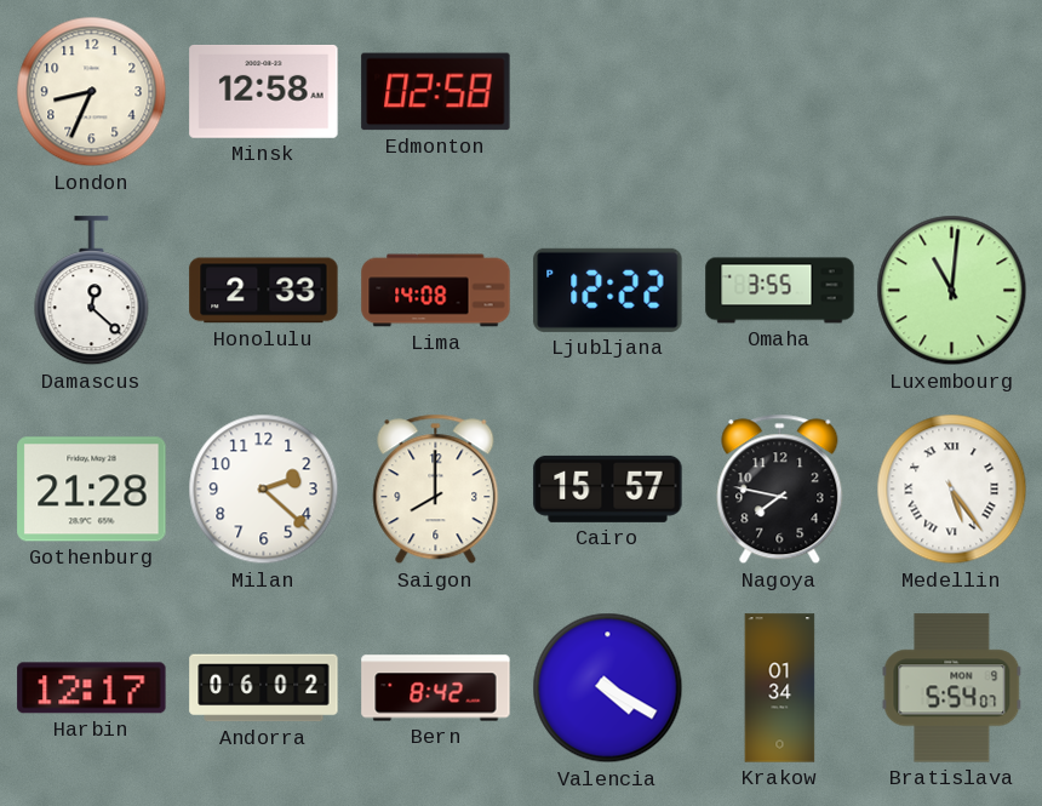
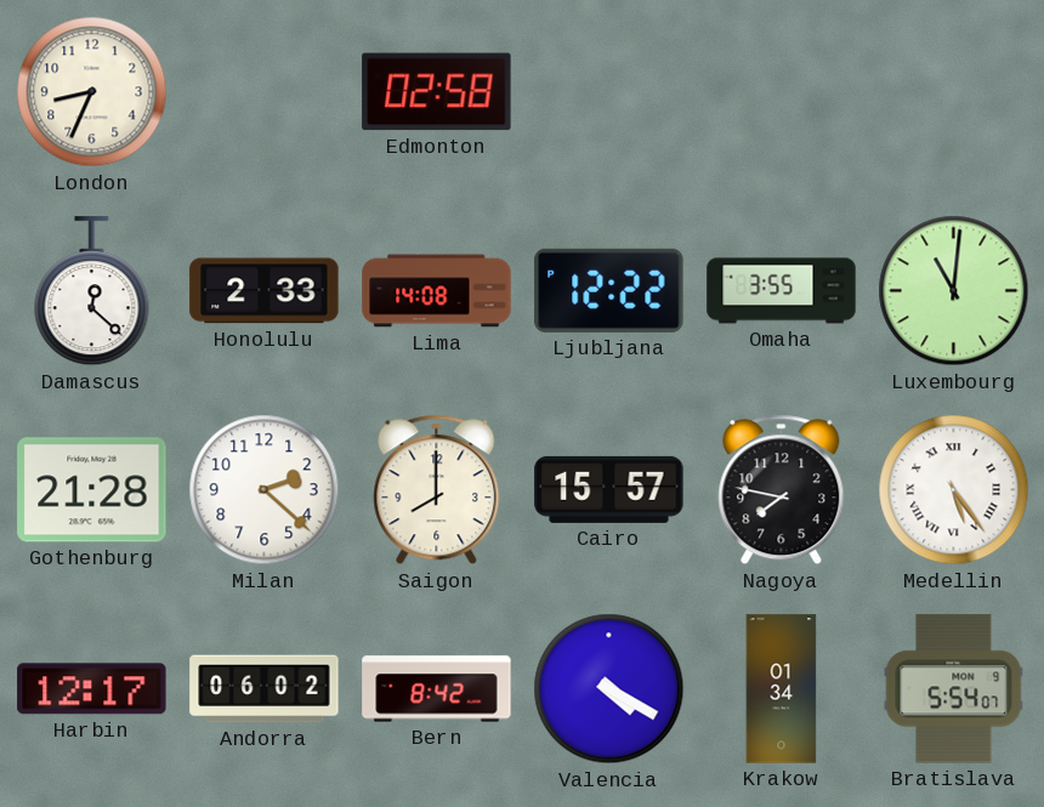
Minsk: 12:58 -> none
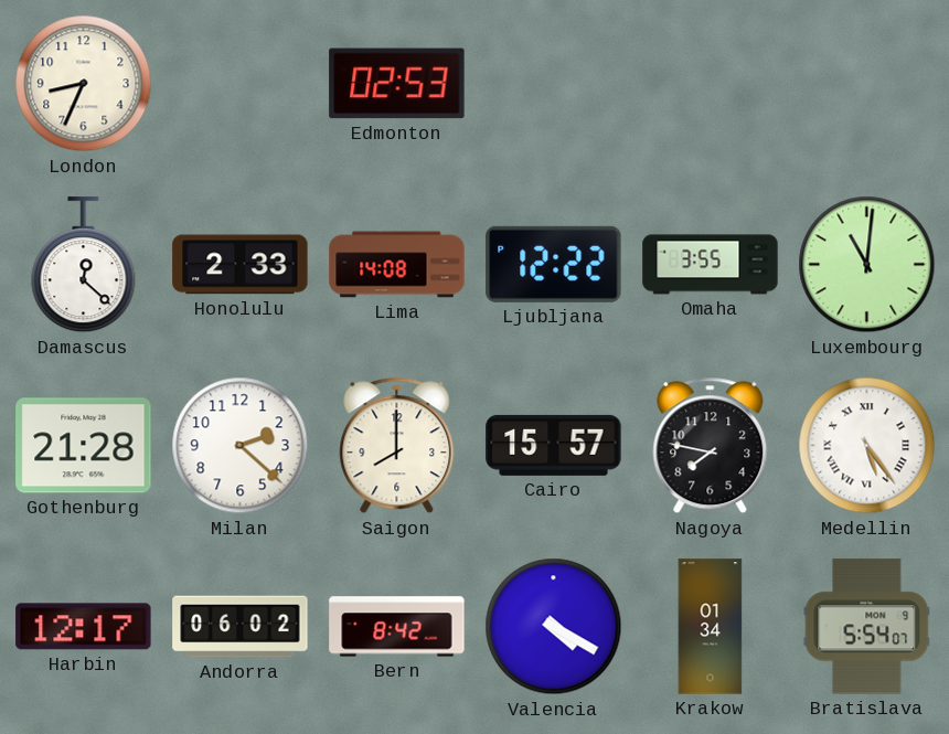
Edmonton: 02:58 -> 02:53
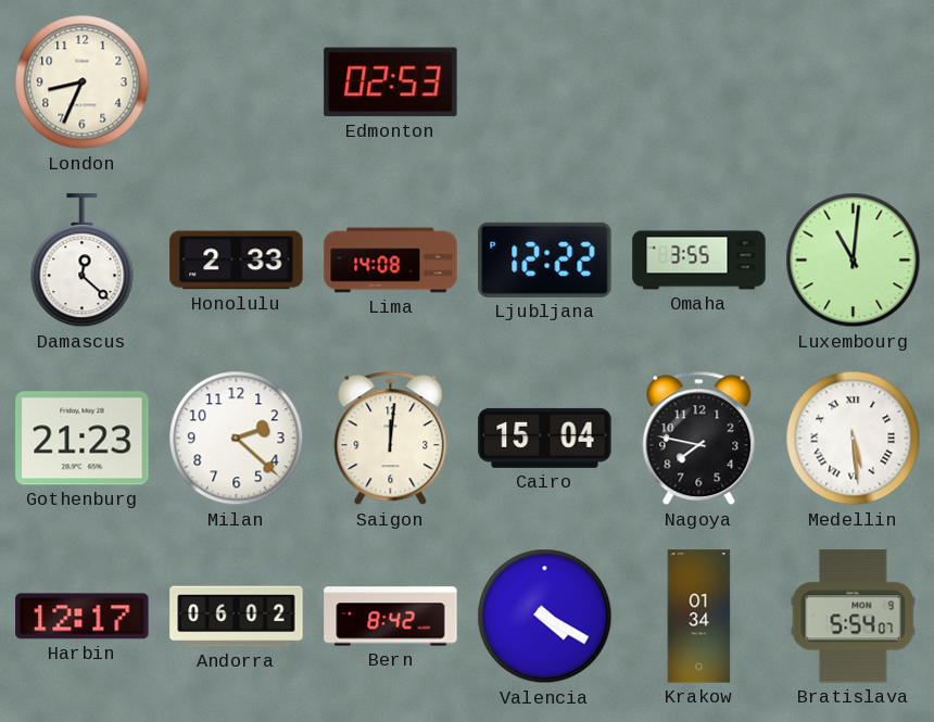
Gothenburg: 21:28 -> 21:23
Saigon: 8:00 -> 12:01
Cairo: 15:57 -> 15:04
Medellin: 5:24 -> 5:29
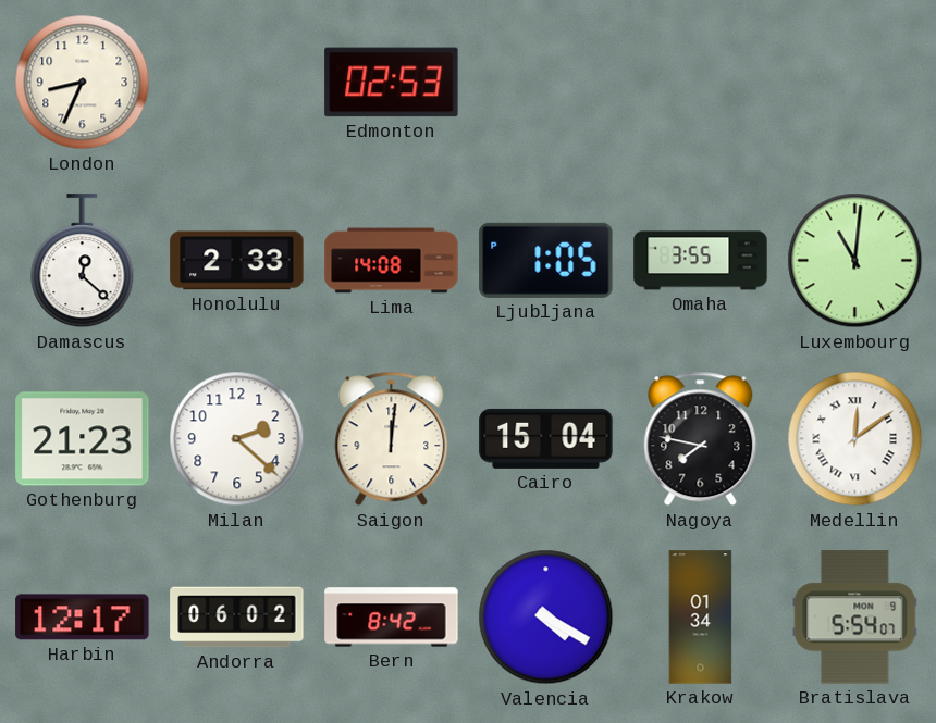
Ljubljana: 12:22 -> 1:05
Medellin: 5:29 -> 12:09
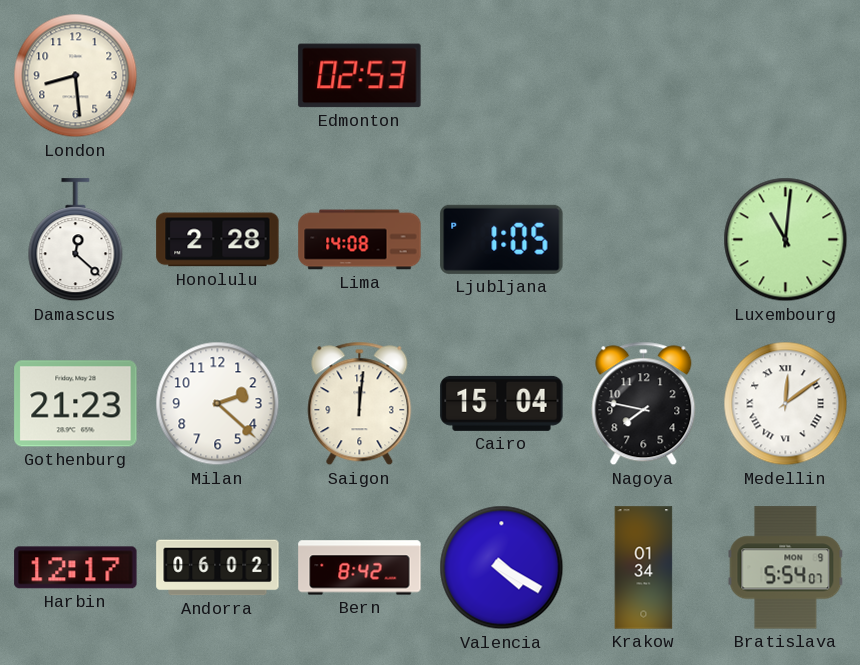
London: 8:34 -> 8:29
Honolulu: 2:33 -> 2:28
Omaha: 3:55 -> none
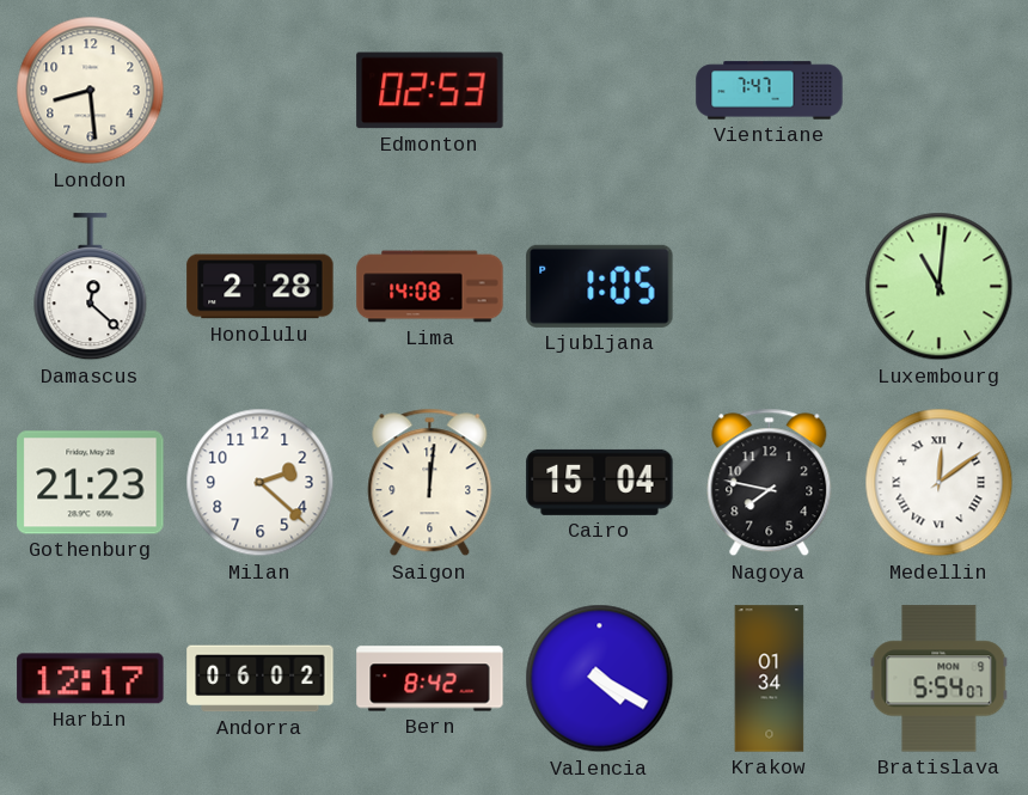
Vientiane: none -> 7:47
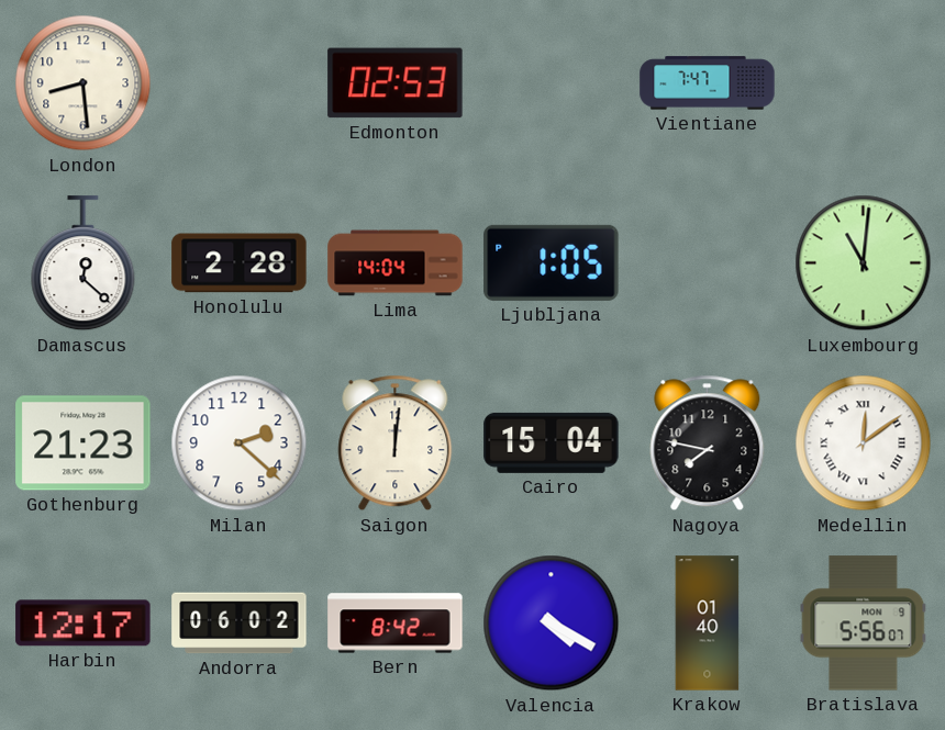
Lima: 14:08 -> 14:04
Krakow: 01:34 -> 01:40
Bratislava: 5:54 -> 5:56
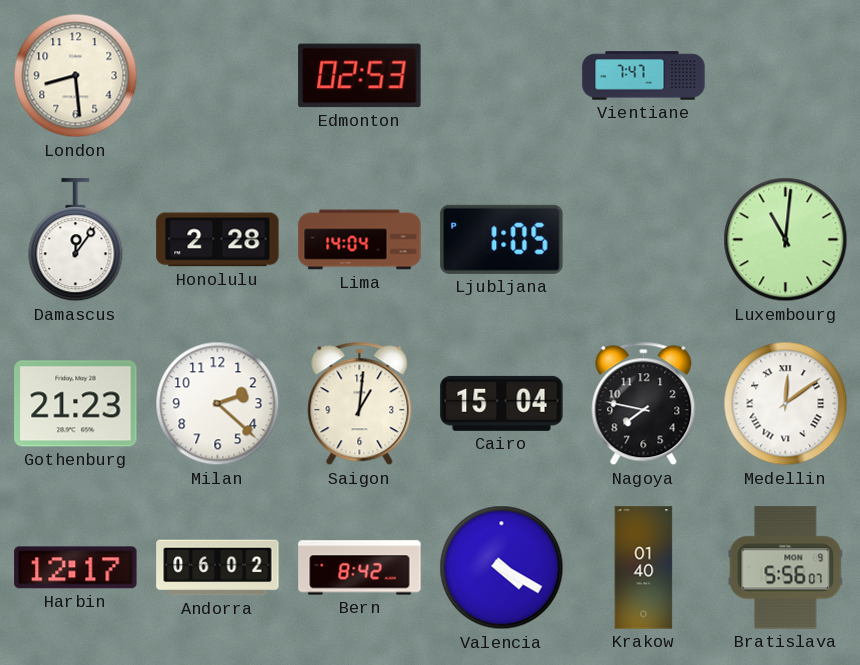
Damascus: 12:22 -> 12:06
Saigon: 12:01 -> 1:01
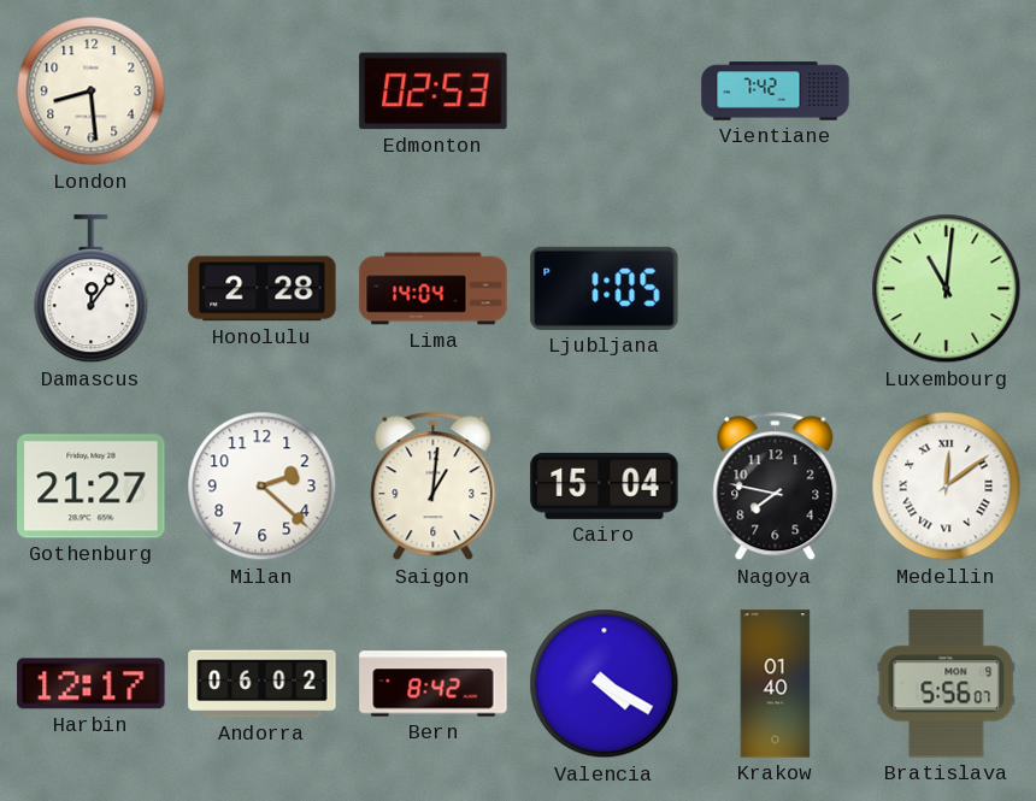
Vientiane: 7:47 -> 7:42
Gothenburg: 21:23 -> 21:27
